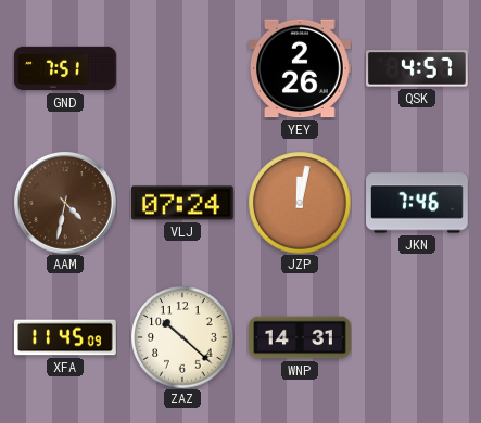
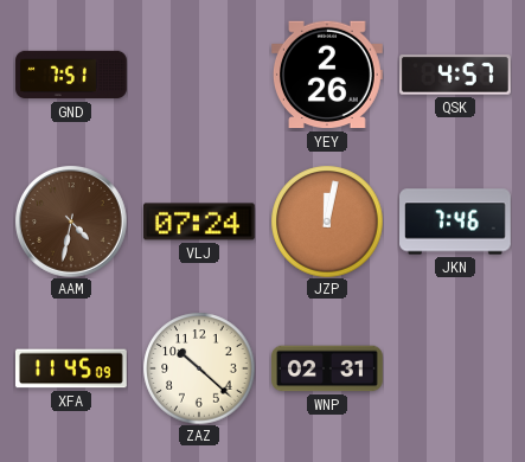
WNP: 14:31 -> 02:31
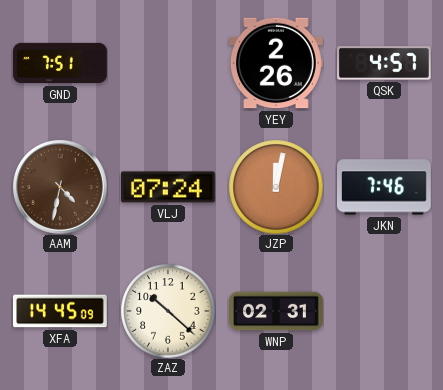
XFA: 11:45 -> 14:45
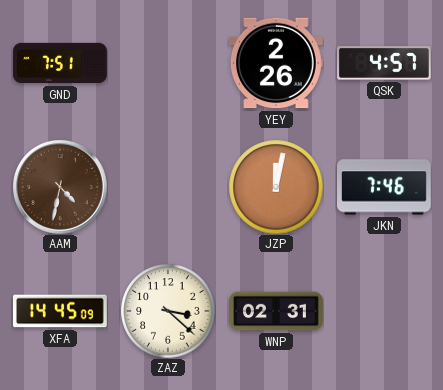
VLJ: 07:24 -> none
ZAZ: 10:22 -> 3:22
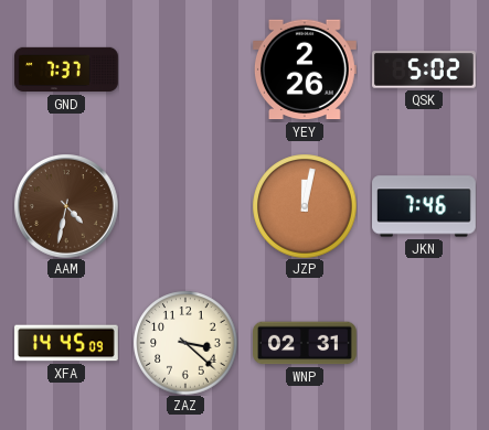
GND: 7:51 -> 7:37
QSK: 4:57 -> 5:02
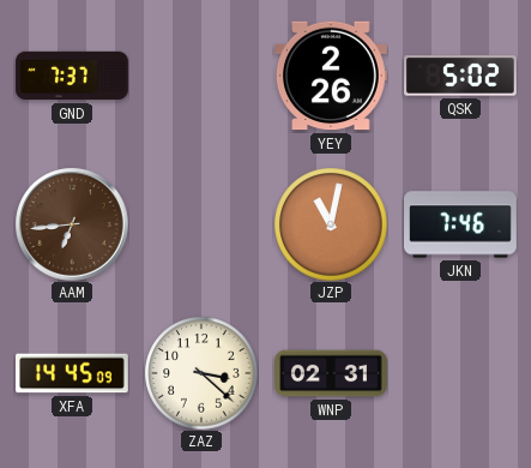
AAM: 4:32 -> 6:44
JZP: 12:02 -> 11:02
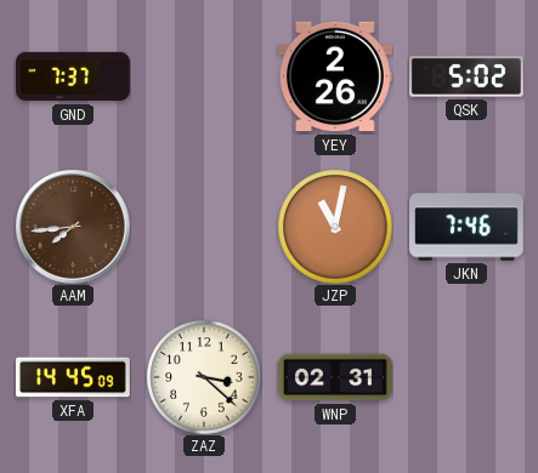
AAM: 6:44 -> 7:44
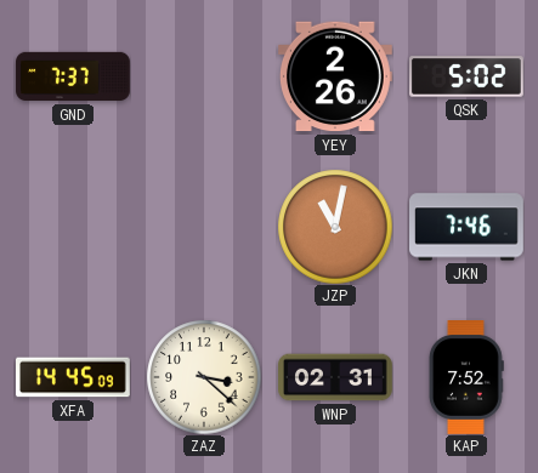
AAM: 7:44 -> none
KAP: none -> 7:52
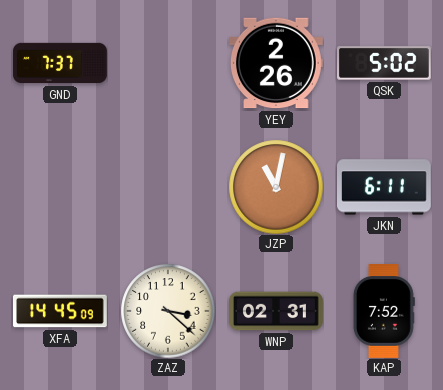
JKN: 7:46 -> 6:11
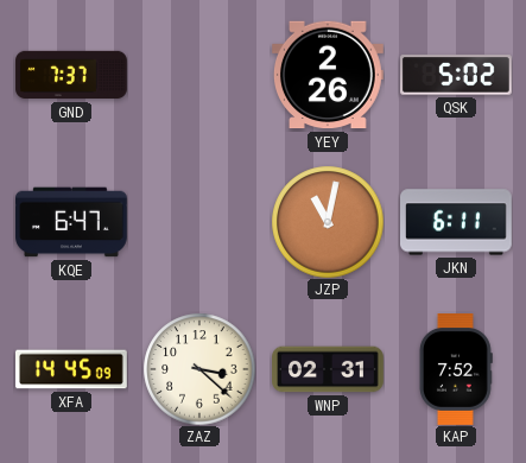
KQE: none -> 6:47
